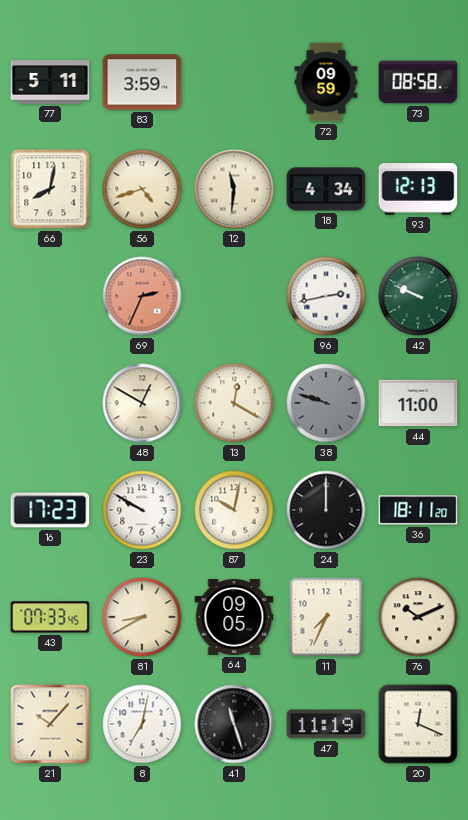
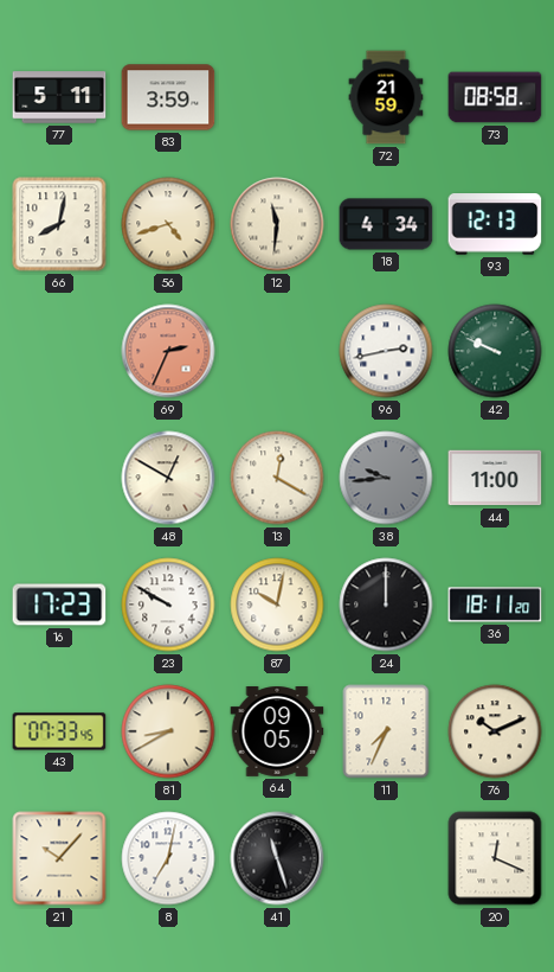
72: 09:59 -> 21:59
38: 9:48 -> 9:44
47: 11:19 -> none
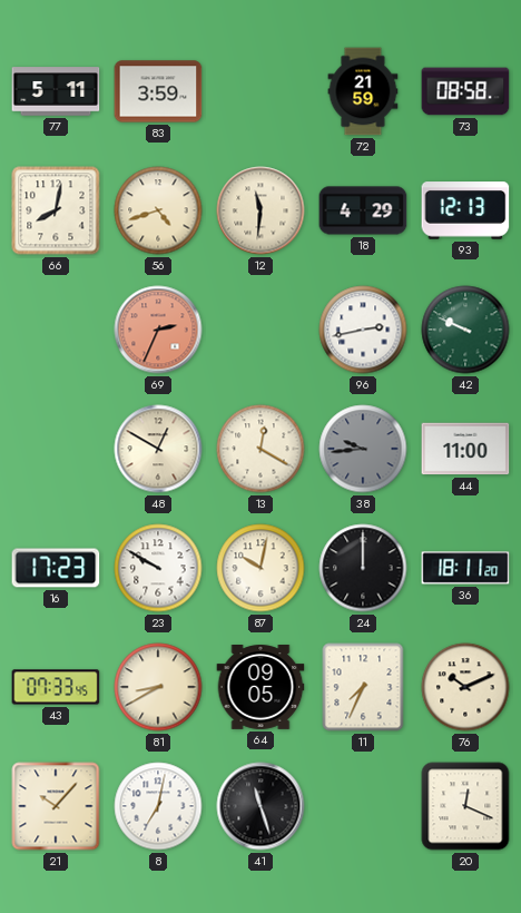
18: 4:34 -> 4:29
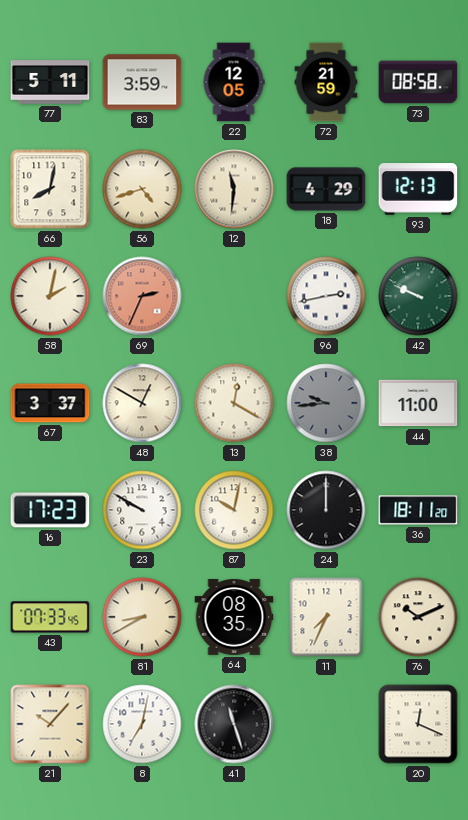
22: none -> 12:05
58: none -> 2:02
67: none -> 3:37
64: 09:05 -> 08:35
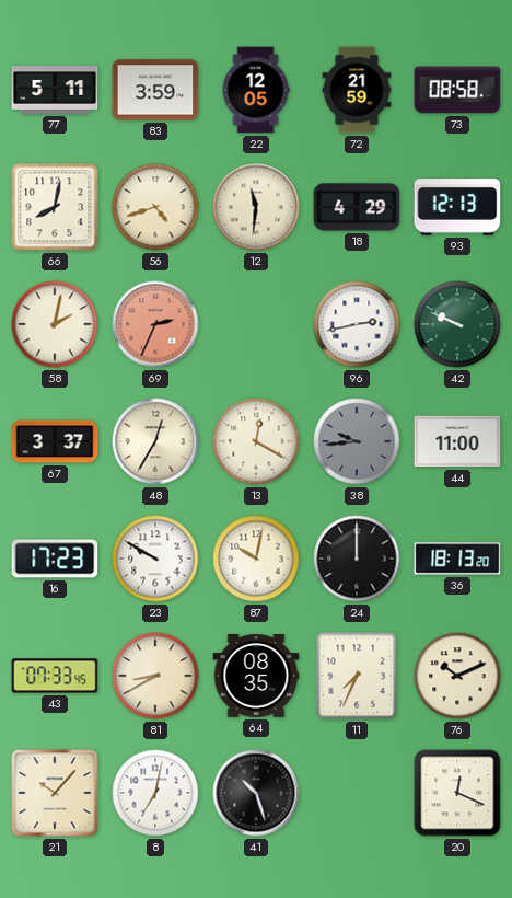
48: 12:50 -> 12:35
36: 18:11 -> 18:13
41: 11:27 -> 10:27
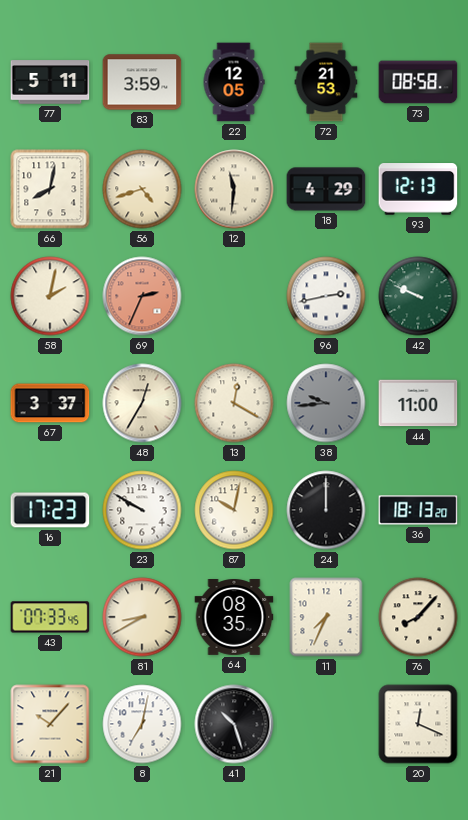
72: 21:59 -> 21:53
76: 10:11 -> 8:07
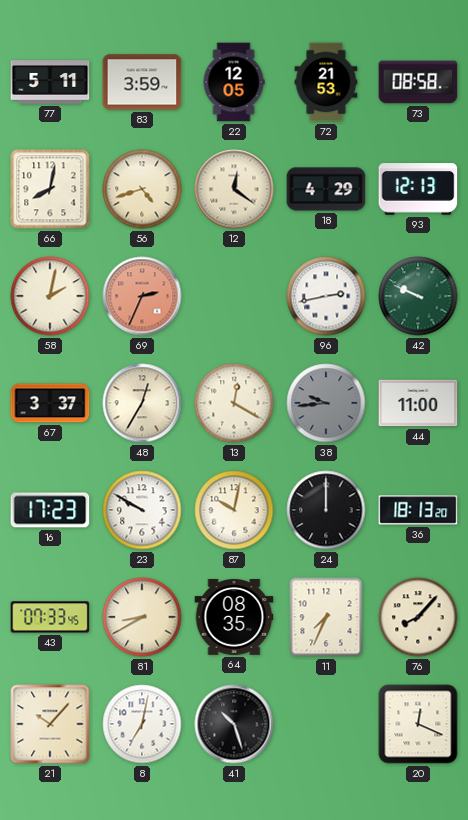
12: 11:31 -> 12:21
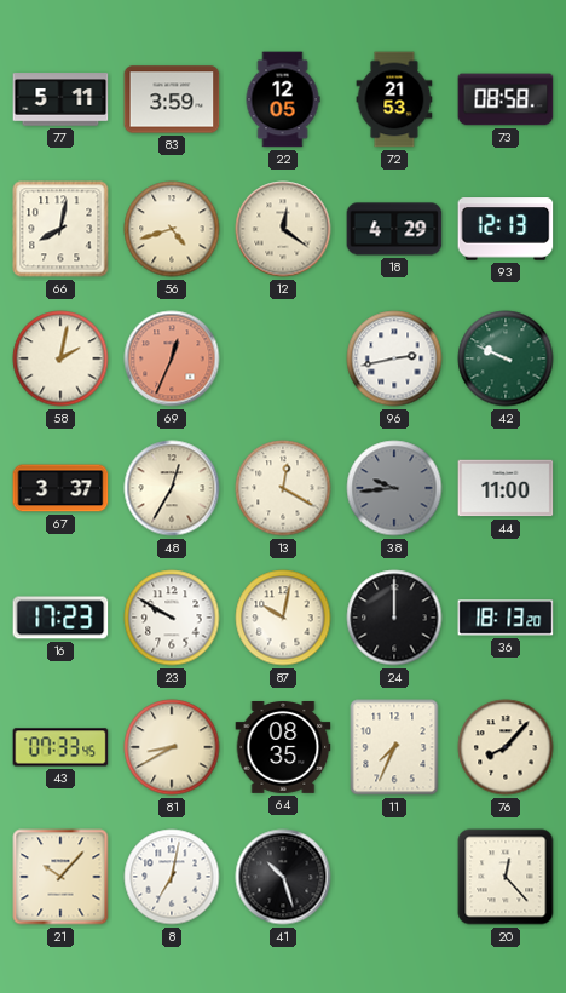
69: 2:34 -> 12:34
20: 12:19 -> 12:23
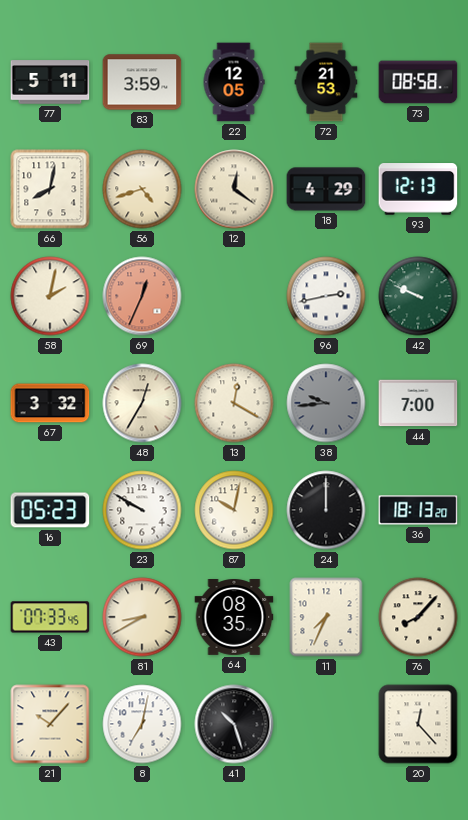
67: 3:37 -> 3:32
44: 11:00 -> 7:00
16: 17:23 -> 05:23
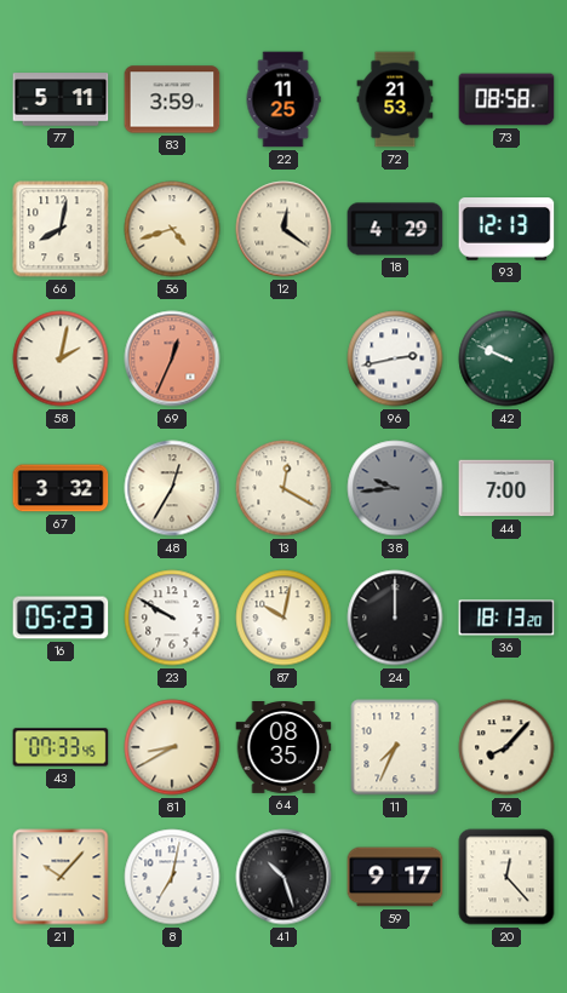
22: 12:05 -> 11:25
59: none -> 9:17
